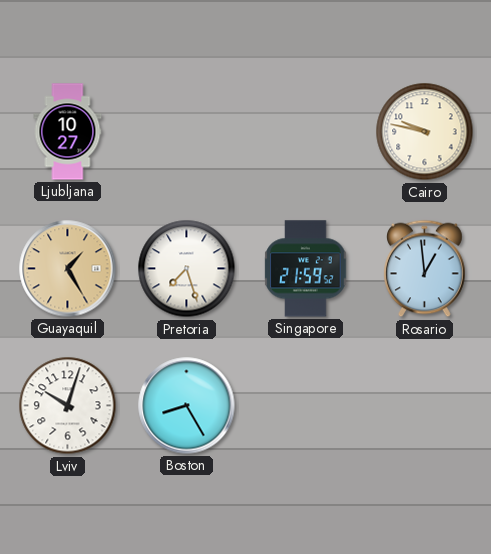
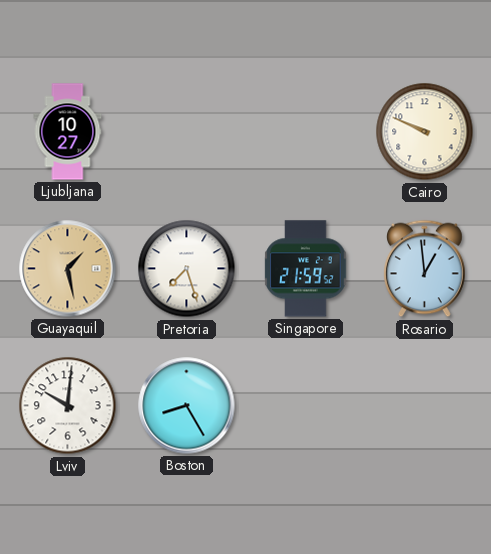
Cairo: 9:47 -> 9:49
Guayaquil: 1:25 -> 1:28
Lviv: 10:03 -> 10:01
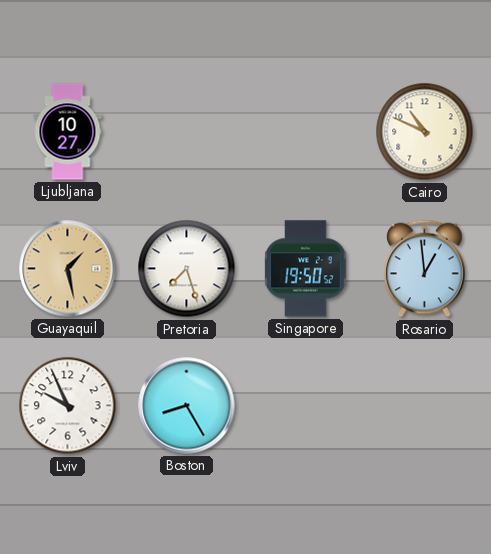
Cairo: 9:49 -> 10:49
Singapore: 21:59 -> 19:50
Lviv: 10:01 -> 9:56
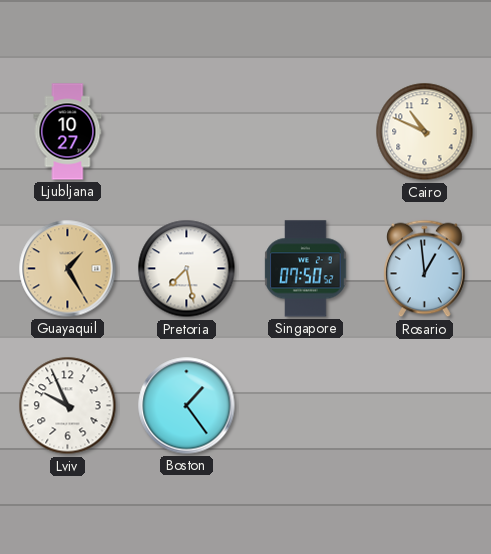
Guayaquil: 1:28 -> 1:25
Pretoria: 7:27 -> 7:28
Singapore: 19:50 -> 07:50
Boston: 8:25 -> 1:24
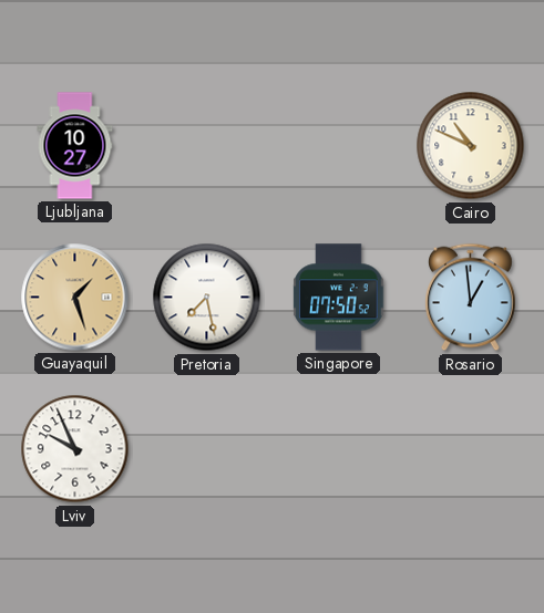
Guayaquil: 1:25 -> 1:27
Boston: 1:24 -> none
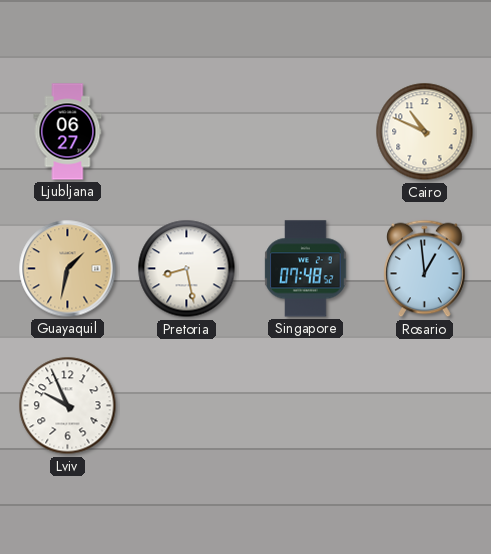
Ljubljana: 10:27 -> 06:27
Guayaquil: 1:27 -> 1:32
Pretoria: 7:28 -> 8:28
Singapore: 07:50 -> 07:48
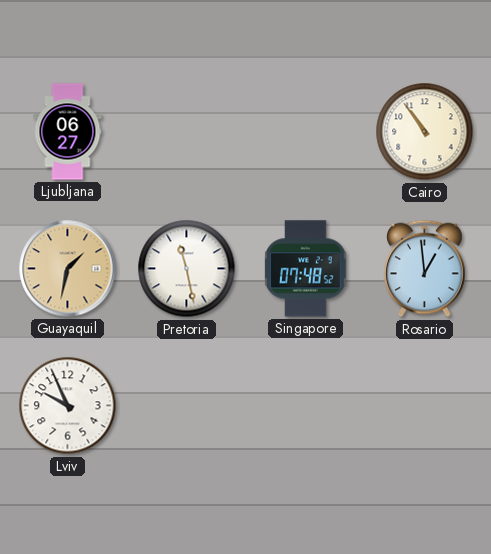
Cairo: 10:49 -> 10:54
Pretoria: 8:28 -> 11:28
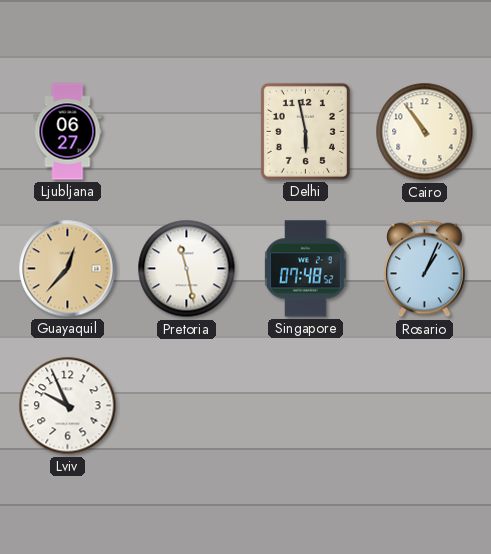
Delhi: none -> 5:58
Guayaquil: 1:32 -> 12:37
Rosario: 12:59 -> 1:04
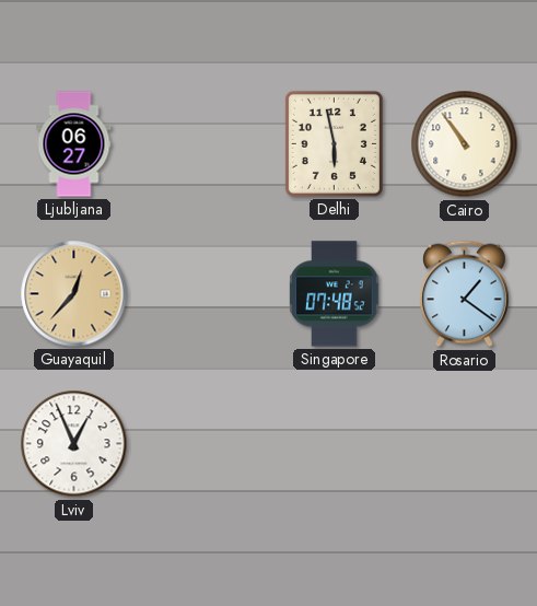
Pretoria: 11:28 -> none
Rosario: 1:04 -> 1:21
Lviv: 9:56 -> 12:56
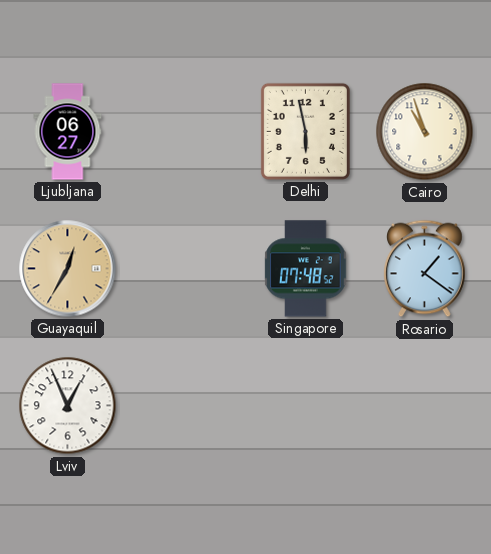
Cairo: 10:54 -> 10:57
Guayaquil: 12:37 -> 12:35
